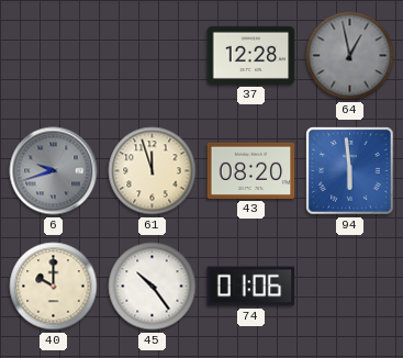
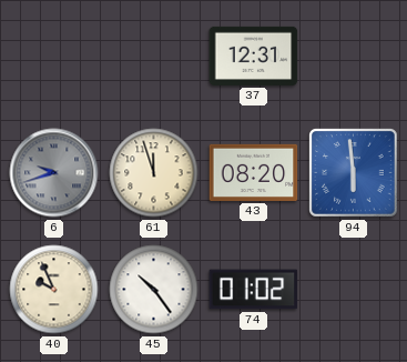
37: 12:28 -> 12:31
64: 12:58 -> none
40: 10:00 -> 9:56
74: 01:06 -> 01:02
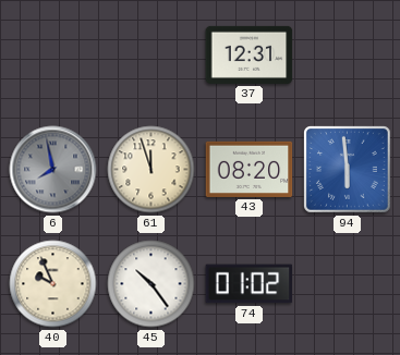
6: 9:42 -> 7:58
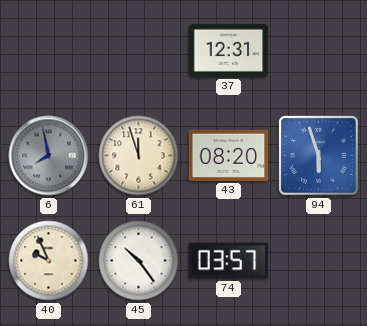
94: 5:59 -> 5:57
74: 01:02 -> 03:57
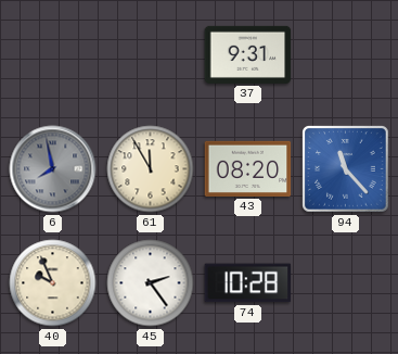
37: 12:31 -> 9:31
61: 11:57 -> 11:55
94: 5:57 -> 11:23
45: 10:24 -> 2:24
74: 03:57 -> 10:28
